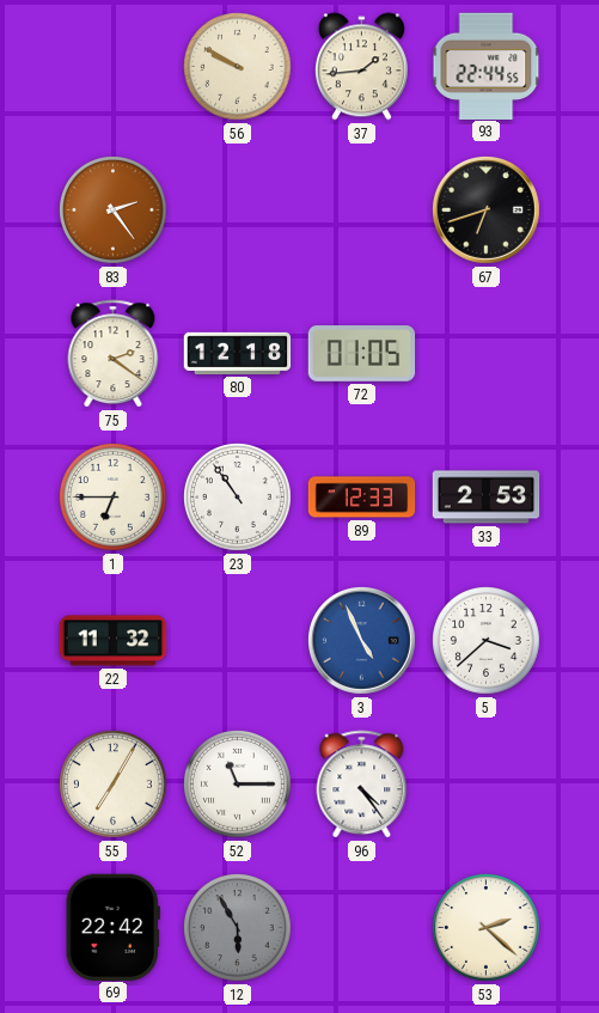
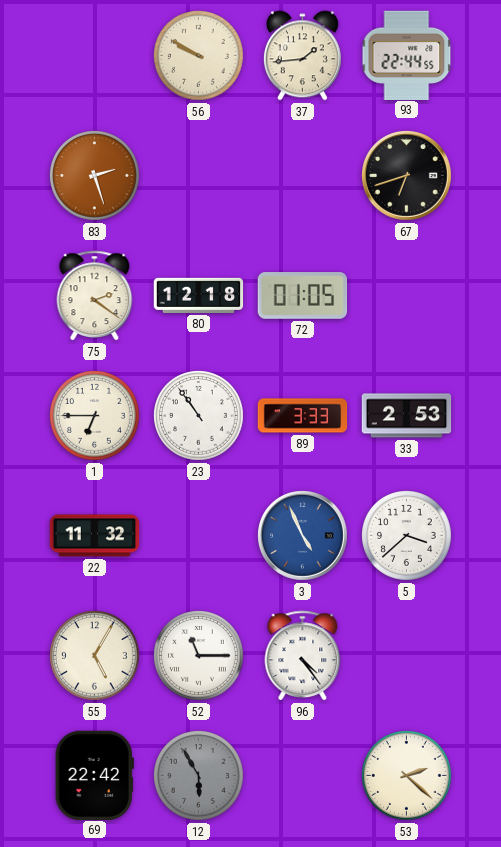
83: 2:24 -> 2:27
89: 12:33 -> 3:33
55: 7:05 -> 5:05
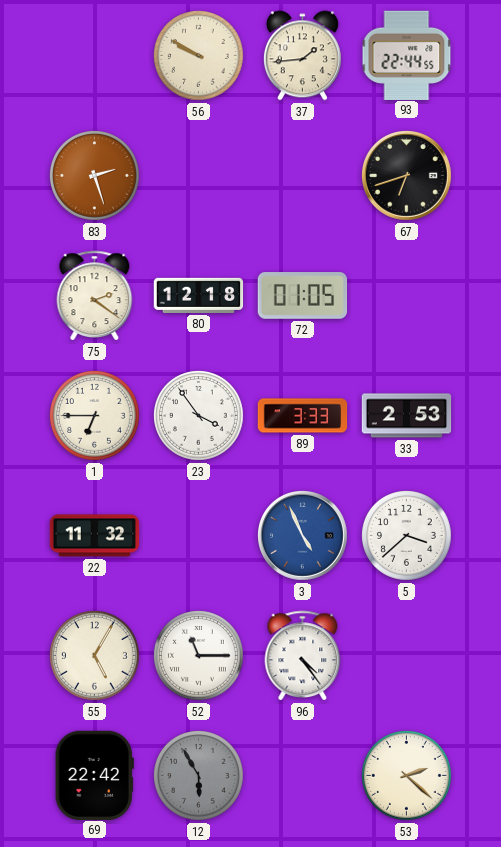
23: 10:54 -> 3:54
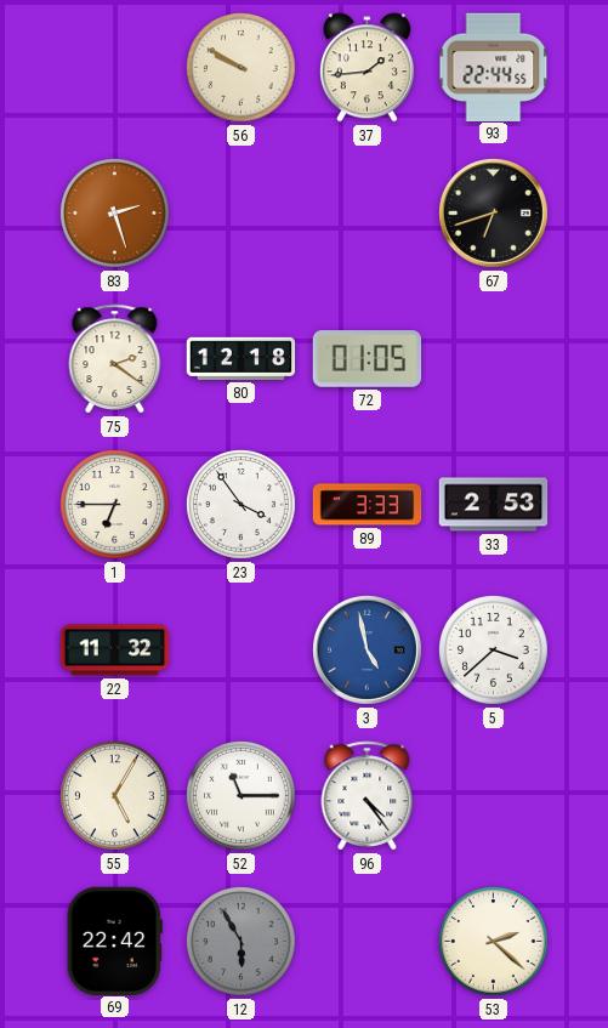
3: 4:56 -> 4:58
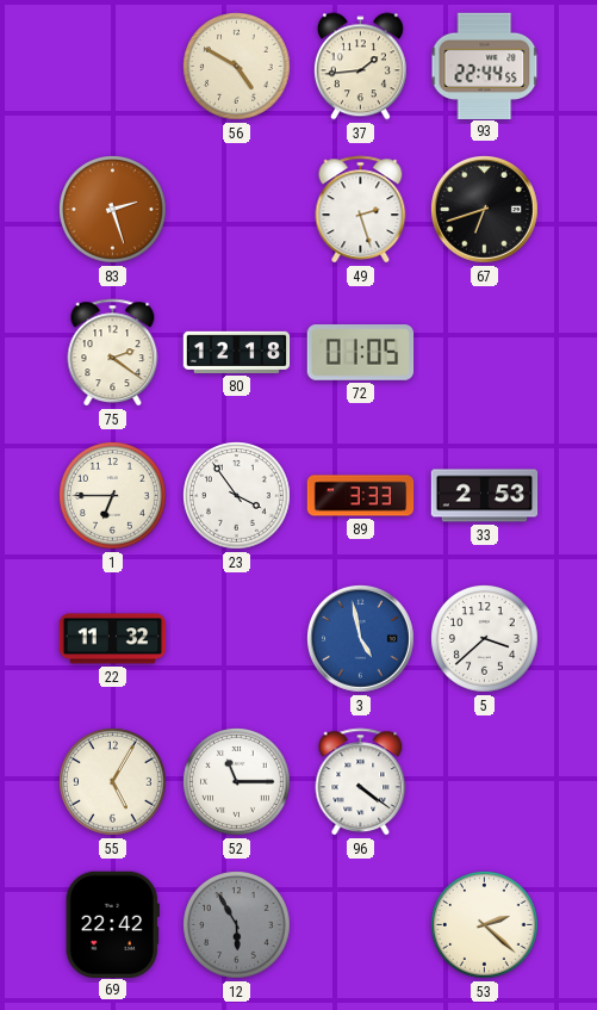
56: 9:50 -> 4:50
49: none -> 2:27
96: 4:24 -> 4:21
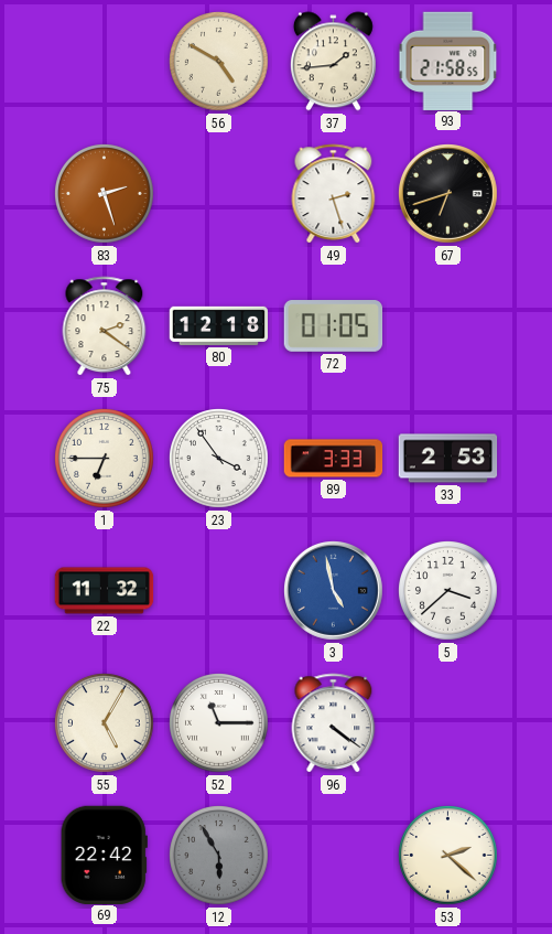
93: 22:44 -> 21:58
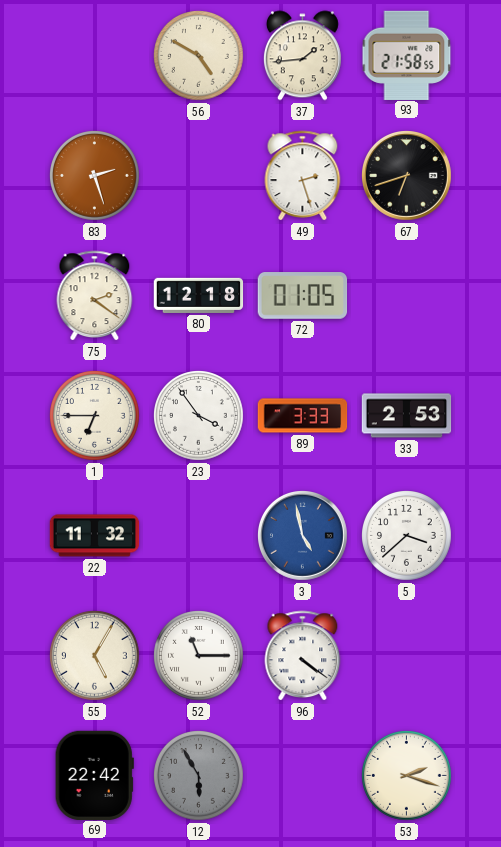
53: 2:22 -> 2:18
